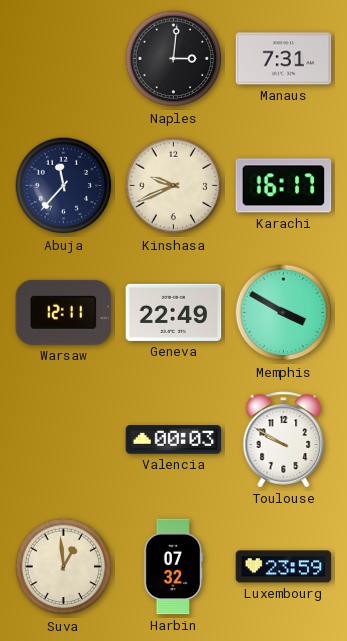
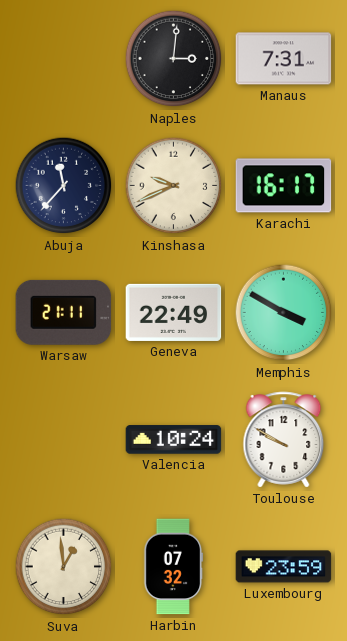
Warsaw: 12:11 -> 21:11
Valencia: 00:03 -> 10:24
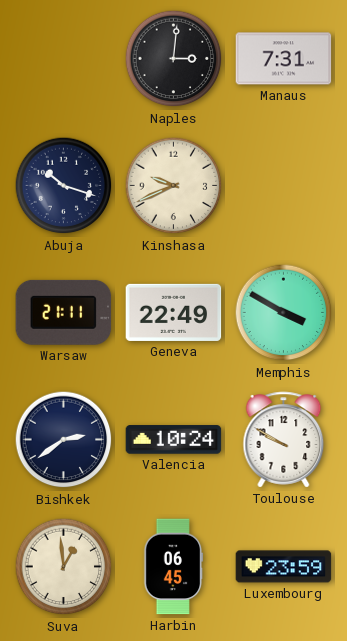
Abuja: 11:37 -> 10:18
Karachi: 16:17 -> none
Bishkek: none -> 2:39
Harbin: 07:32 -> 06:45
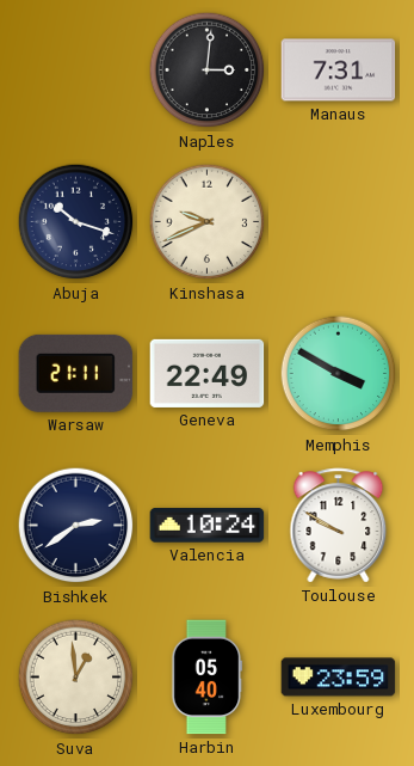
Harbin: 06:45 -> 05:40
